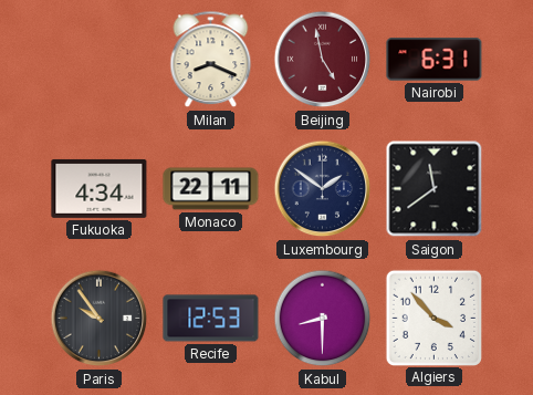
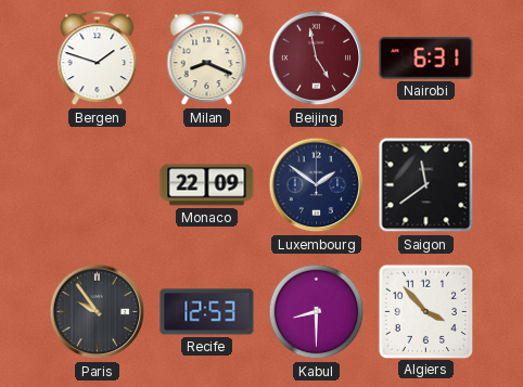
Bergen: none -> 1:48
Fukuoka: 4:34 -> none
Monaco: 22:11 -> 22:09
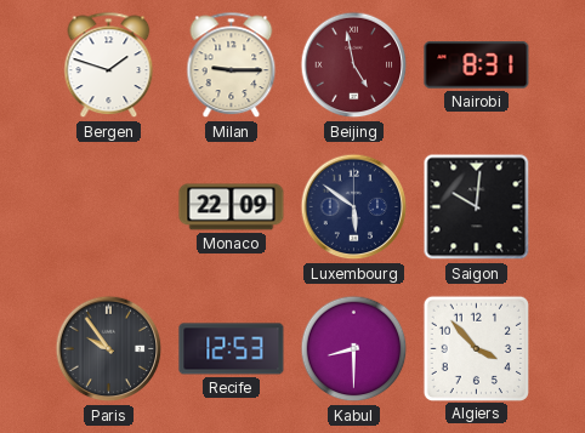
Milan: 8:19 -> 9:15
Nairobi: 6:31 -> 8:31
Luxembourg: 1:51 -> 5:51
Saigon: 11:39 -> 10:01
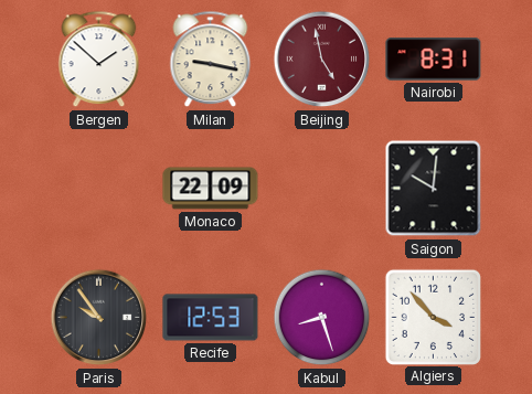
Bergen: 1:48 -> 1:52
Milan: 9:15 -> 9:17
Luxembourg: 5:51 -> none
Kabul: 8:30 -> 8:27
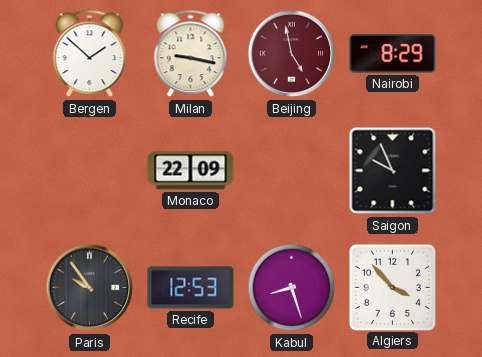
Nairobi: 8:31 -> 8:29
Saigon: 10:01 -> 9:56
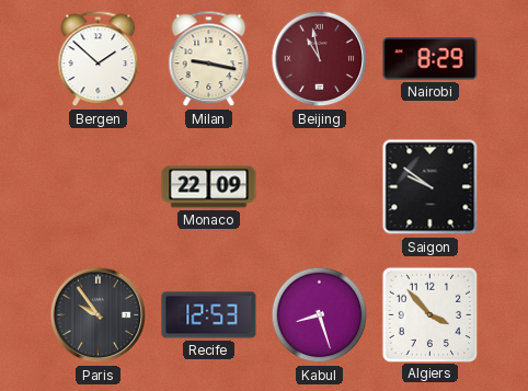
Beijing: 4:58 -> 10:58
Saigon: 9:56 -> 9:51
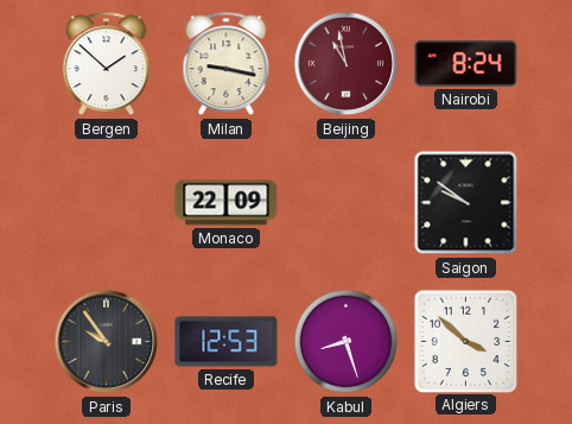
Nairobi: 8:29 -> 8:24
Algiers: 3:53 -> 3:52
